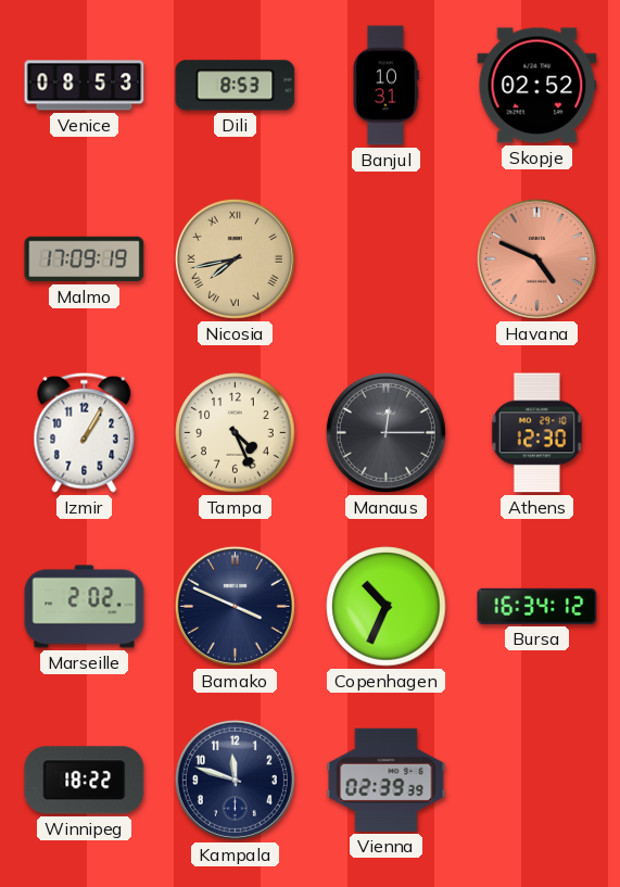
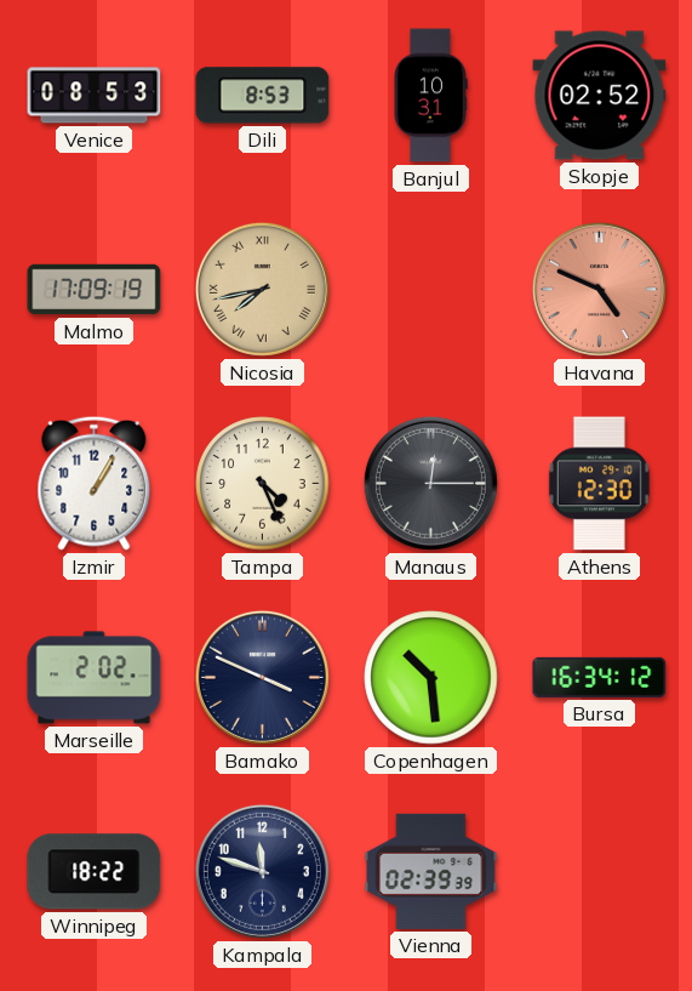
Copenhagen: 10:34 -> 10:29
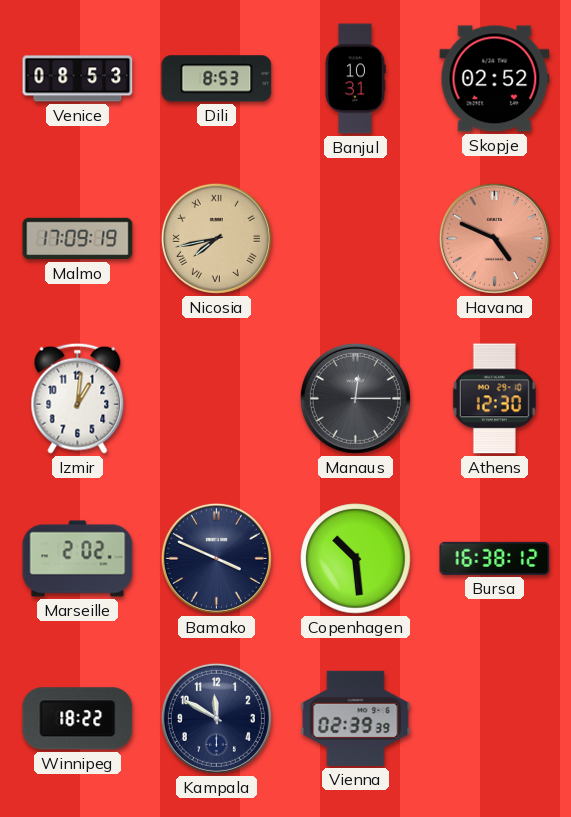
Izmir: 1:05 -> 1:01
Tampa: 4:26 -> none
Bursa: 16:34 -> 16:38
Kampala: 11:48 -> 11:50
